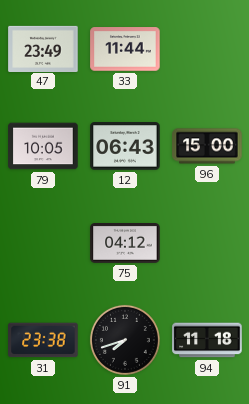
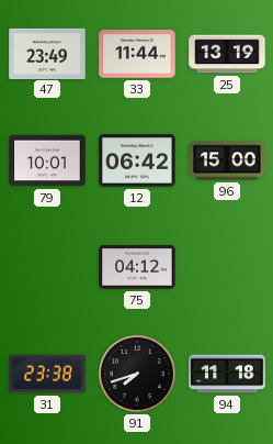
25: none -> 13:19
79: 10:05 -> 10:01
12: 06:43 -> 06:42
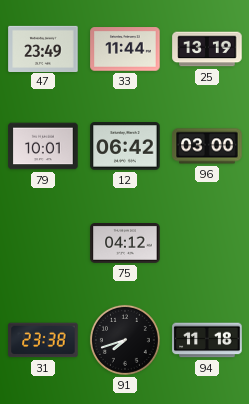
96: 15:00 -> 03:00
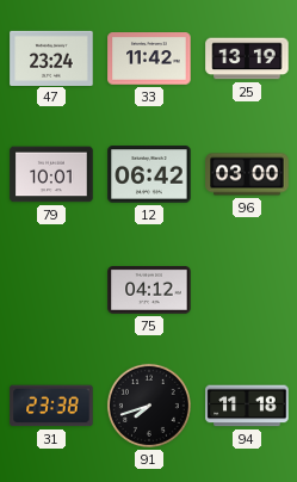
47: 23:49 -> 23:24
33: 11:44 -> 11:42
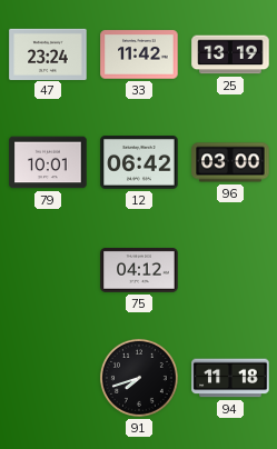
31: 23:38 -> none
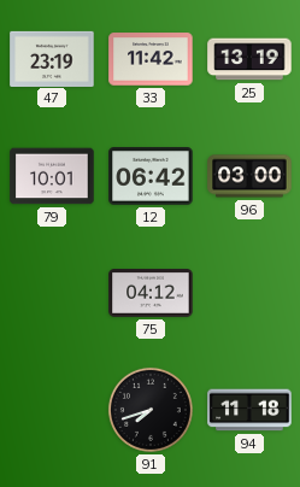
47: 23:24 -> 23:19
